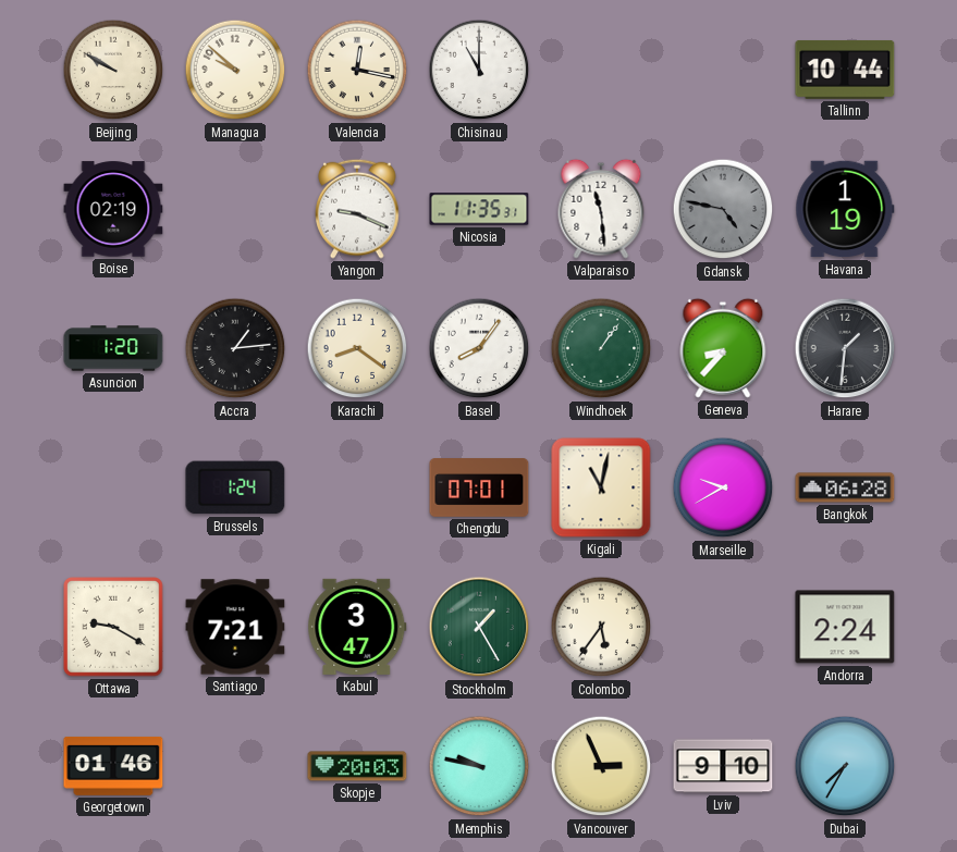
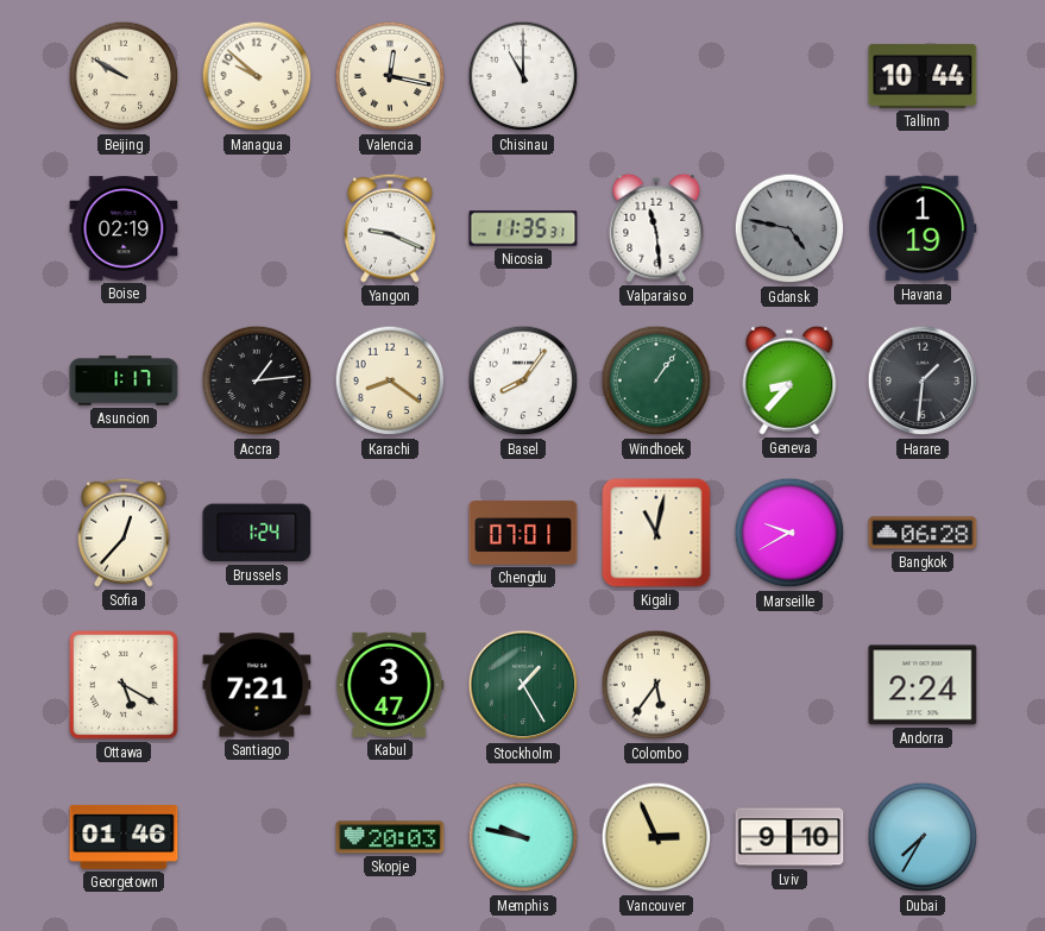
Asuncion: 1:20 -> 1:17
Sofia: none -> 12:37
Ottawa: 9:20 -> 5:20
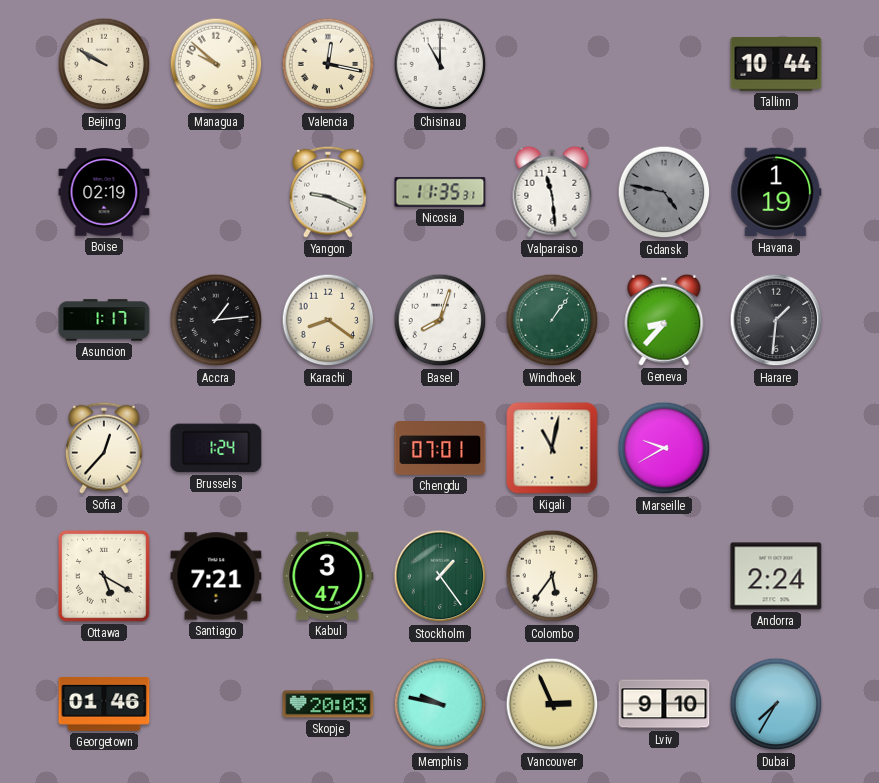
Basel: 8:06 -> 8:03
Bangkok: 06:28 -> none
Stockholm: 1:25 -> 1:24
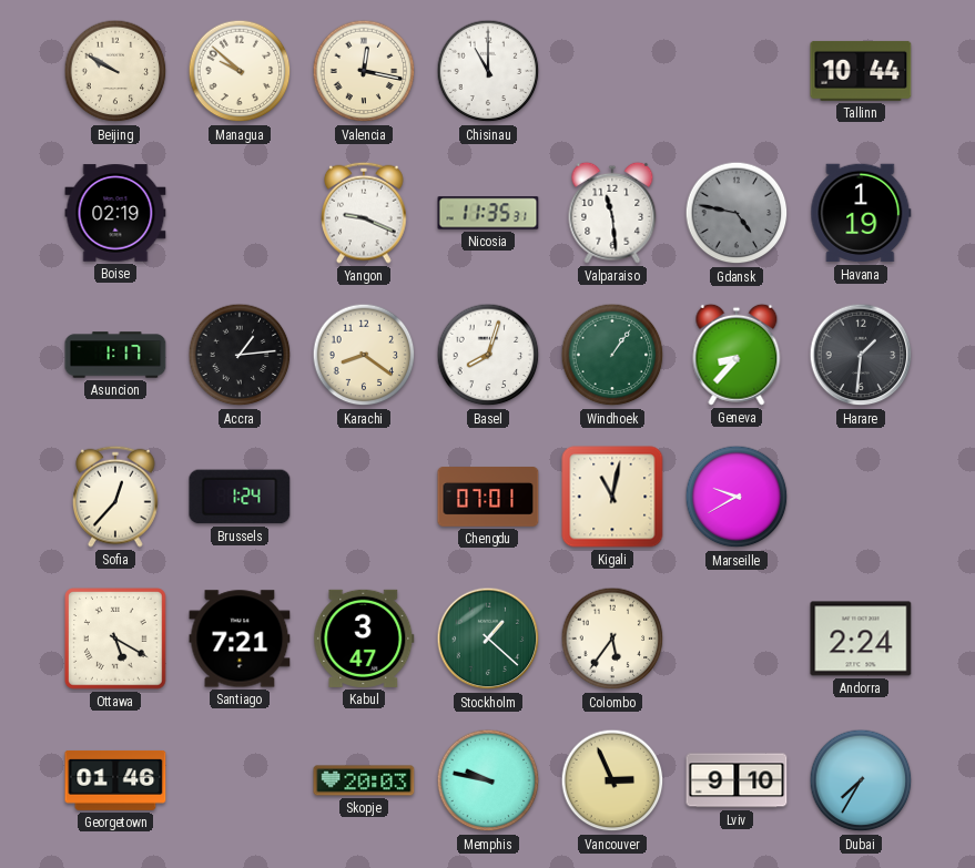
Stockholm: 1:24 -> 1:22
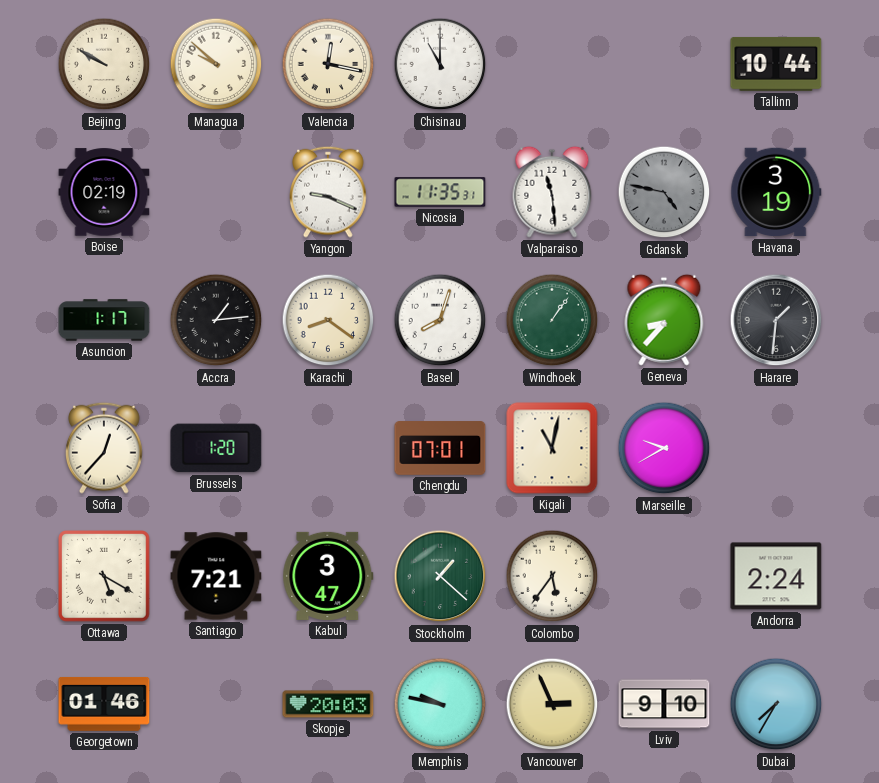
Havana: 1:19 -> 3:19
Brussels: 1:24 -> 1:20
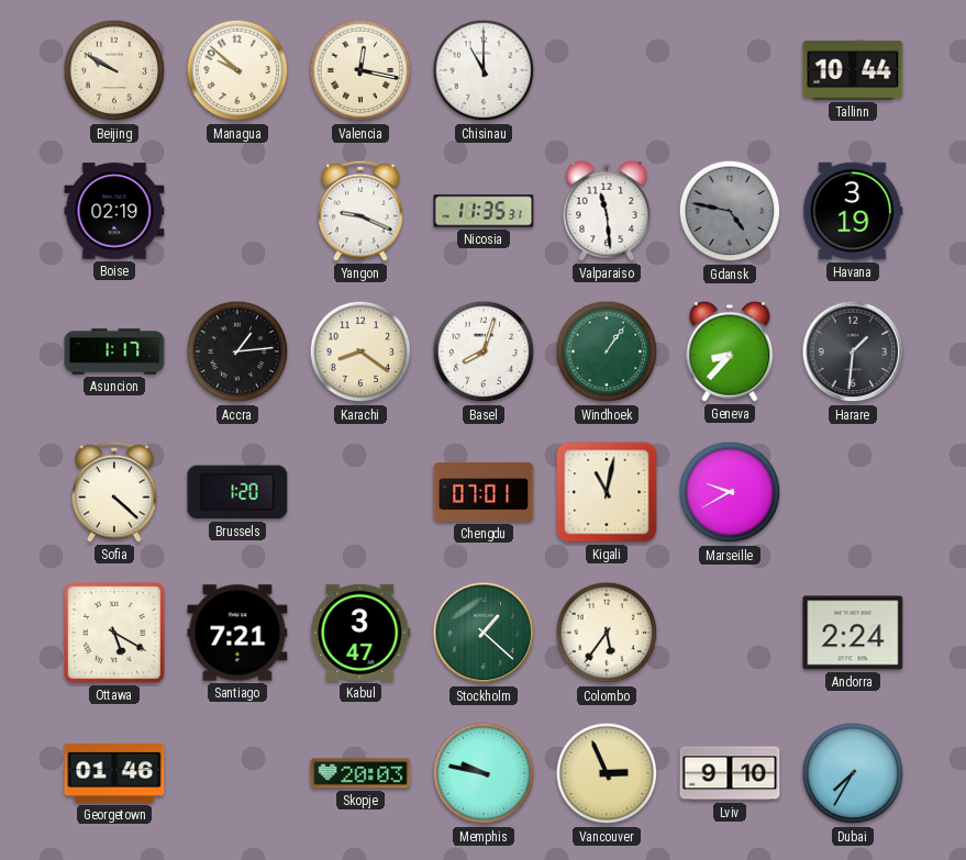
Sofia: 12:37 -> 4:22
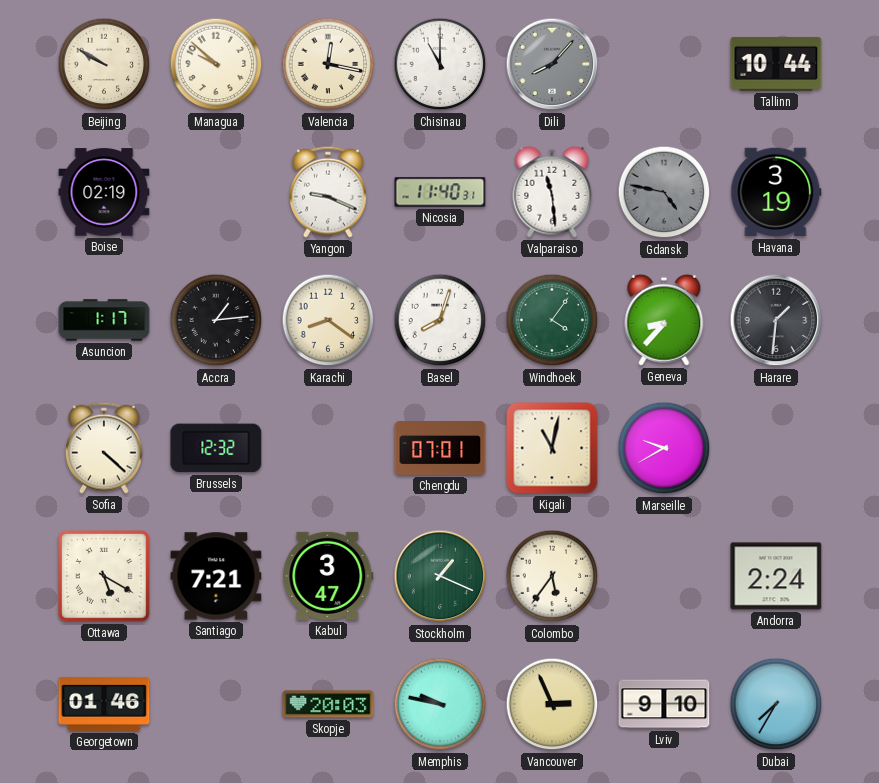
Dili: none -> 8:07
Nicosia: 11:35 -> 11:40
Windhoek: 1:06 -> 4:06
Brussels: 1:20 -> 12:32
Stockholm: 1:22 -> 1:19
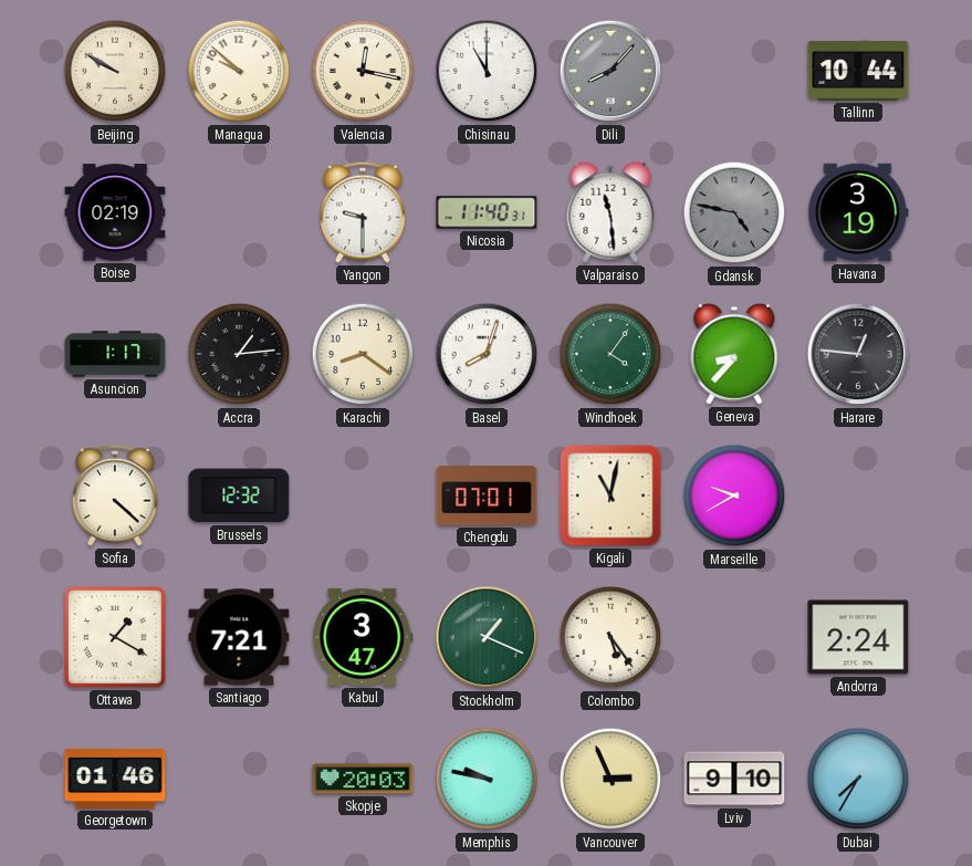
Yangon: 9:19 -> 9:30
Harare: 1:31 -> 12:46
Ottawa: 5:20 -> 1:20
Colombo: 5:36 -> 5:24
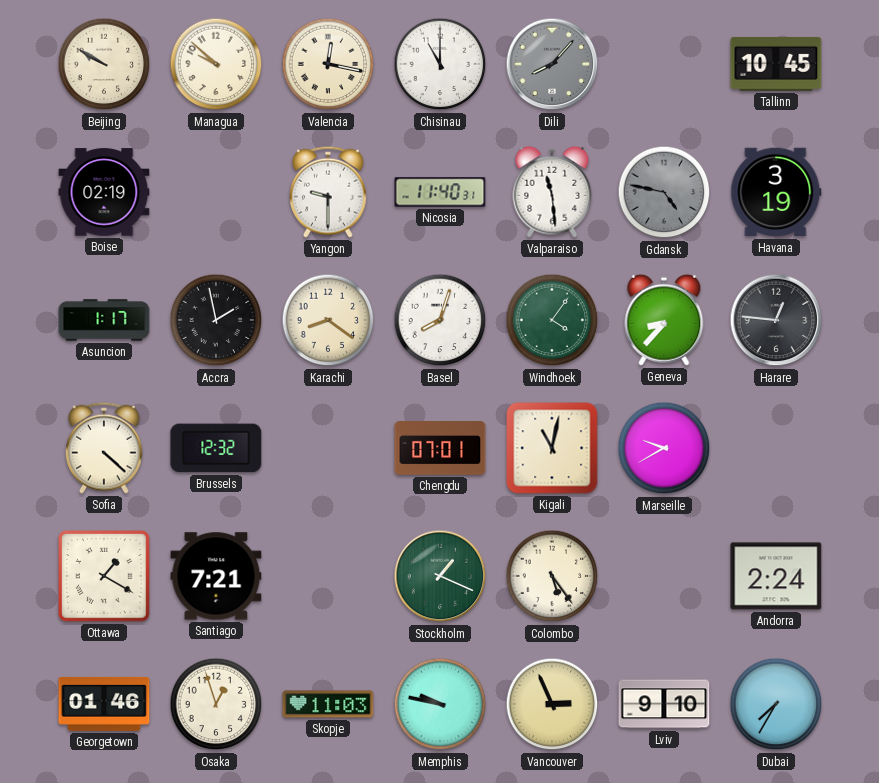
Tallinn: 10:44 -> 10:45
Accra: 1:14 -> 1:58
Kabul: 3:47 -> none
Osaka: none -> 12:57
Skopje: 20:03 -> 11:03
